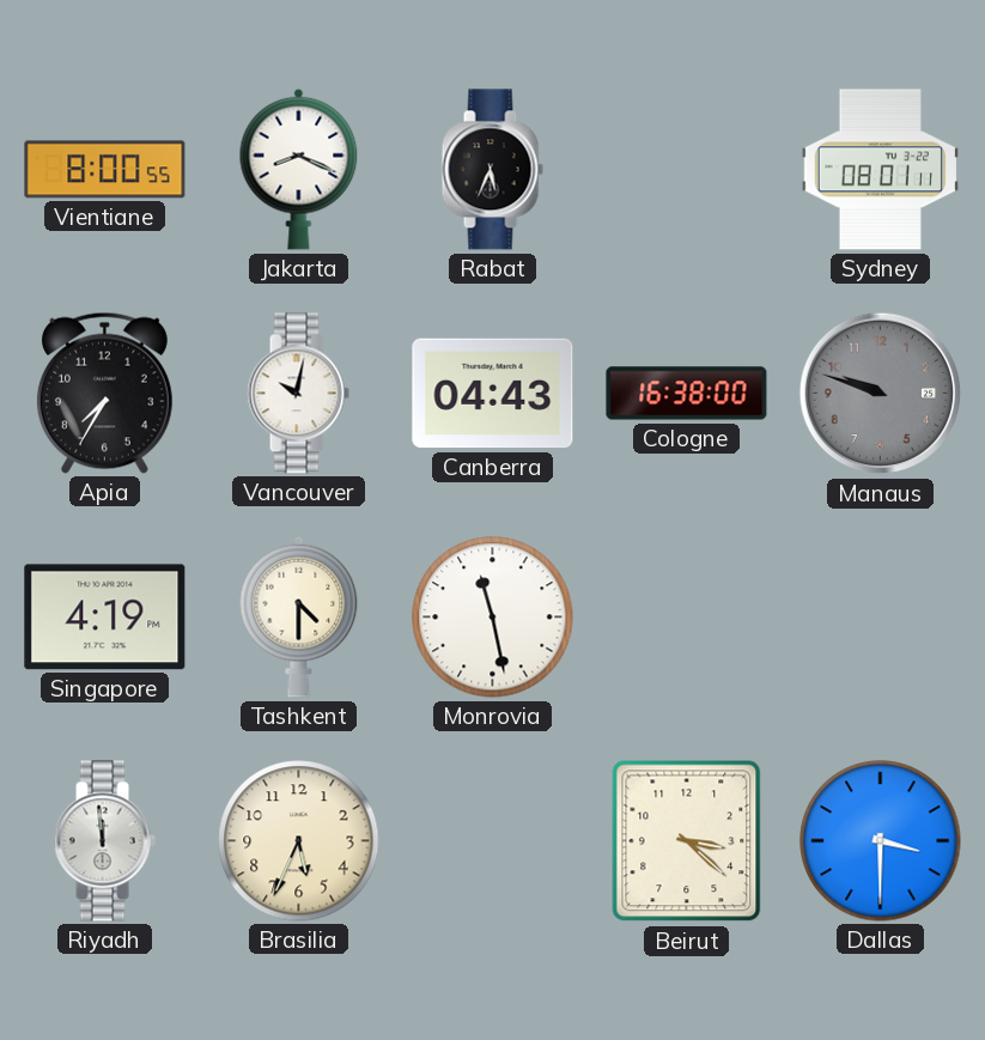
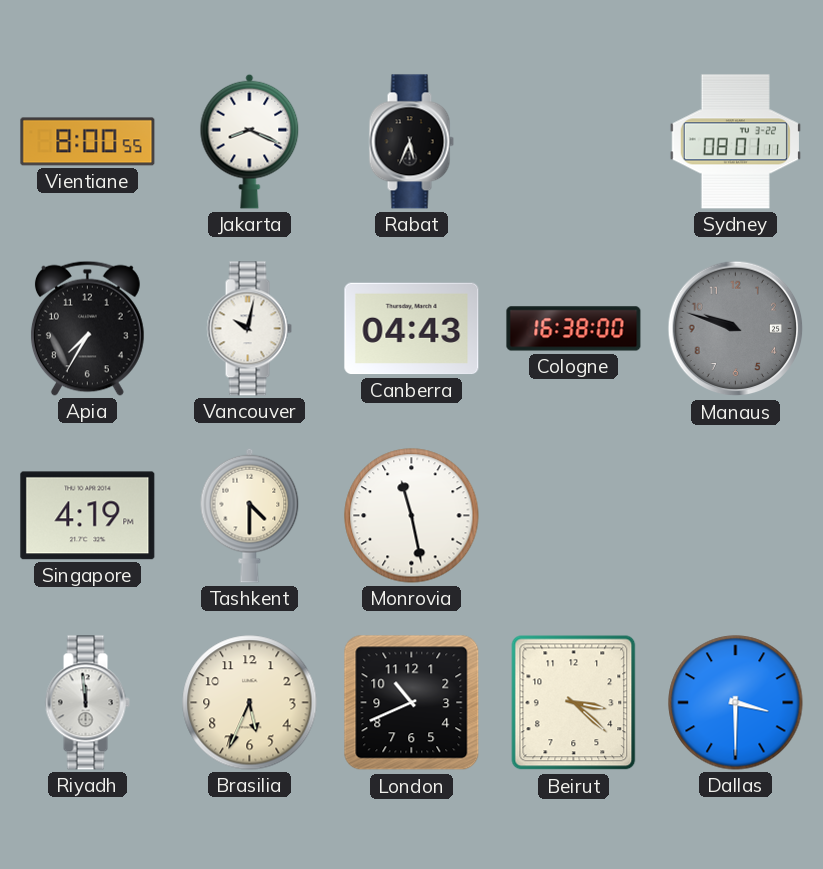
London: none -> 10:41
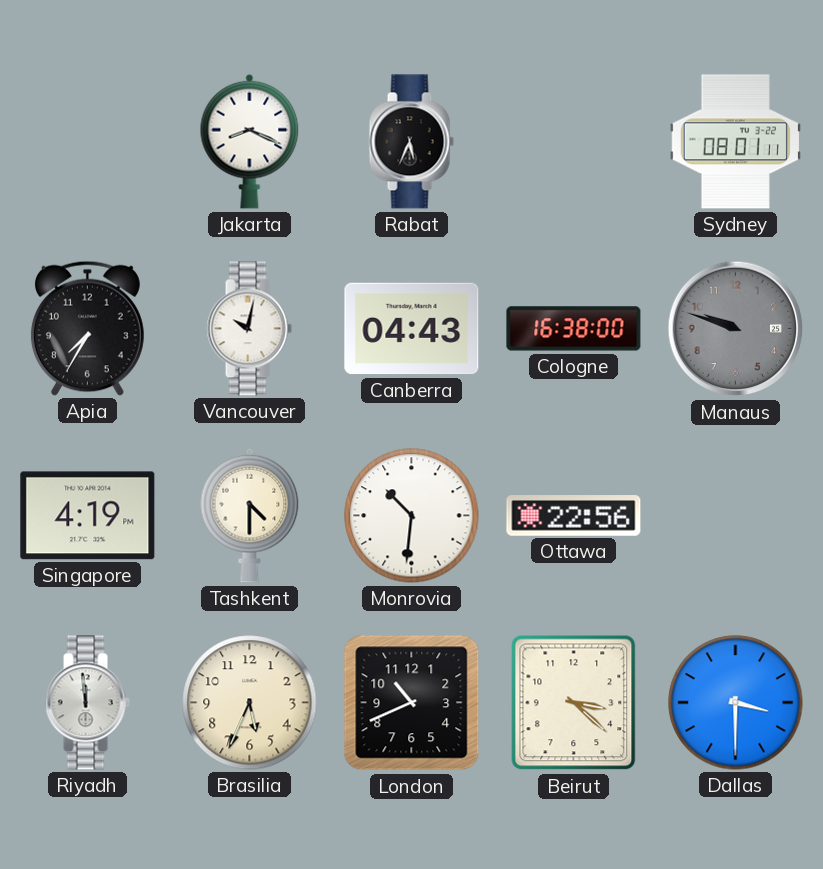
Vientiane: 8:00 -> none
Monrovia: 11:28 -> 10:31
Ottawa: none -> 22:56
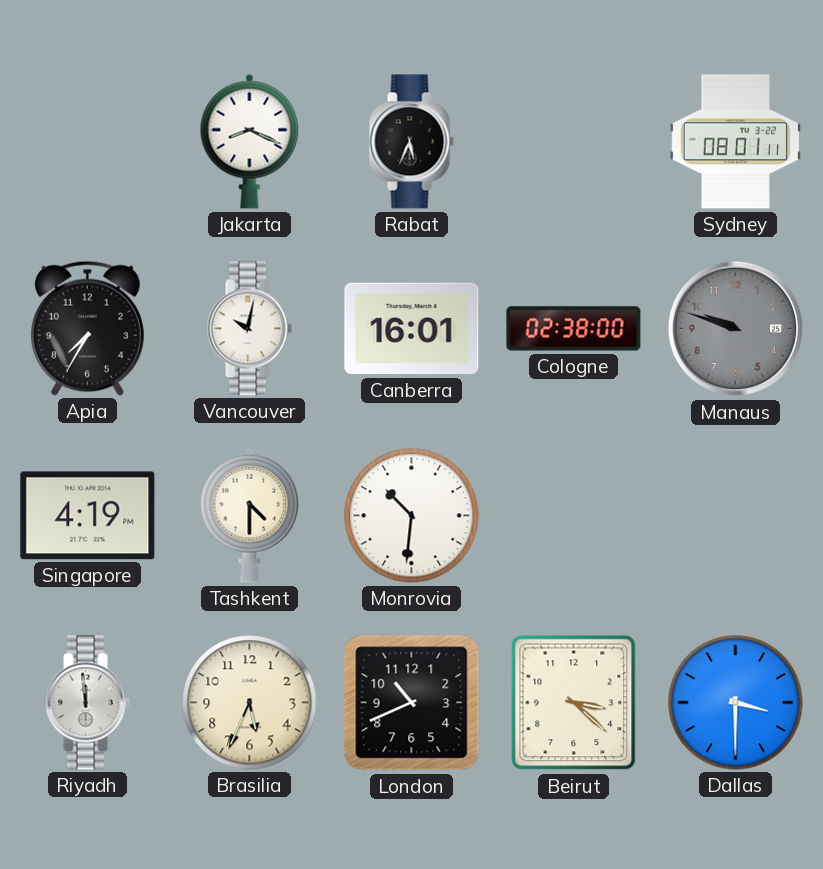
Canberra: 04:43 -> 16:01
Cologne: 16:38 -> 02:38
Ottawa: 22:56 -> none
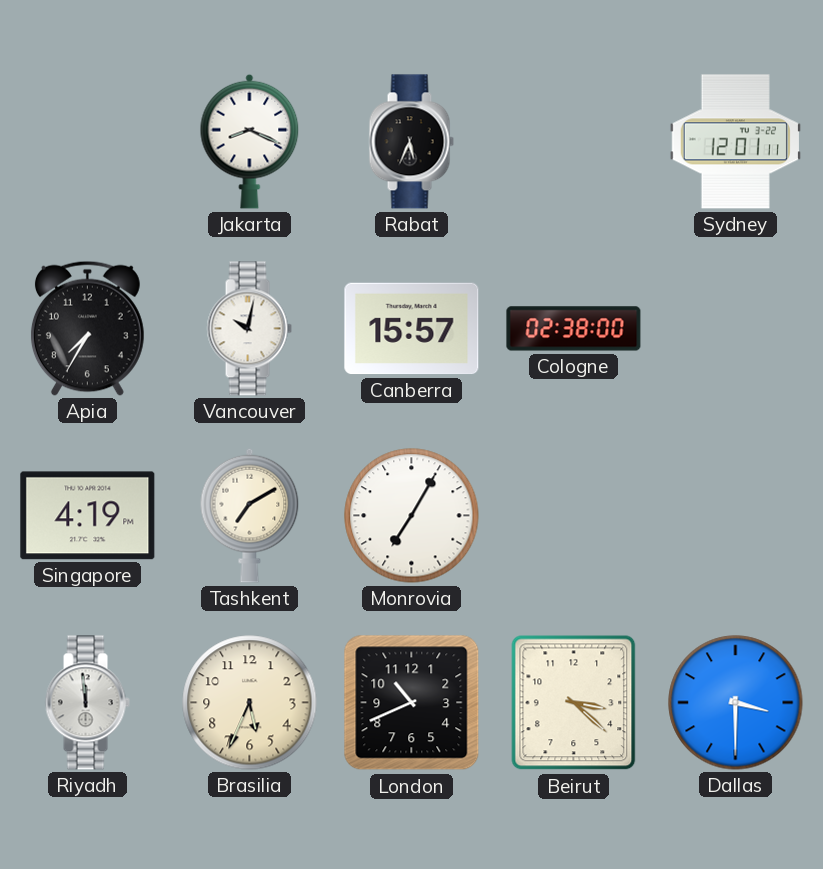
Sydney: 08:01 -> 12:01
Canberra: 16:01 -> 15:57
Manaus: 9:48 -> none
Tashkent: 4:30 -> 7:10
Monrovia: 10:31 -> 7:05
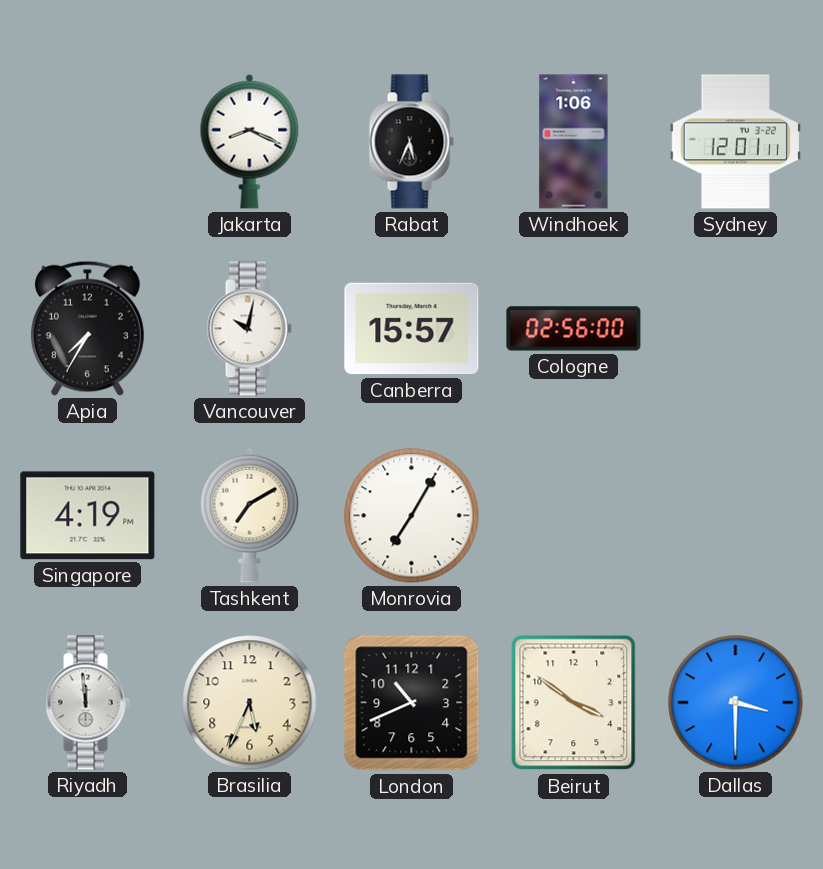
Windhoek: none -> 1:06
Cologne: 02:38 -> 02:56
Beirut: 3:22 -> 3:51
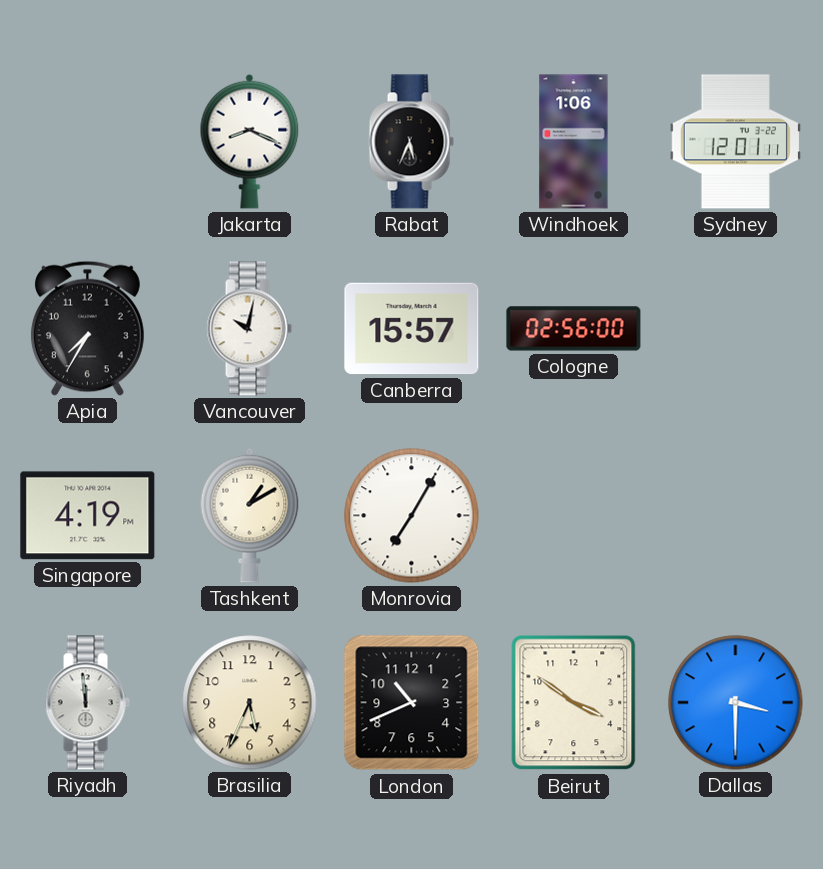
Tashkent: 7:10 -> 1:10
